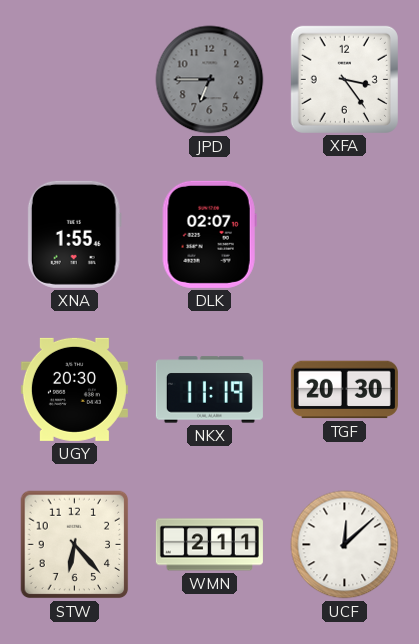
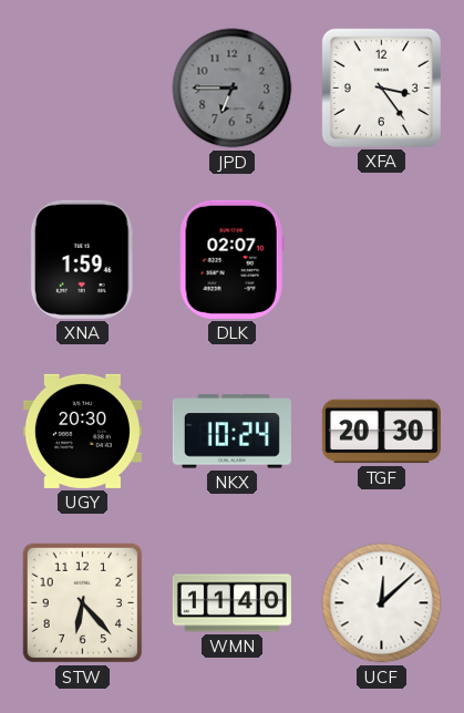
XNA: 1:55 -> 1:59
NKX: 11:19 -> 10:24
WMN: 2:11 -> 11:40
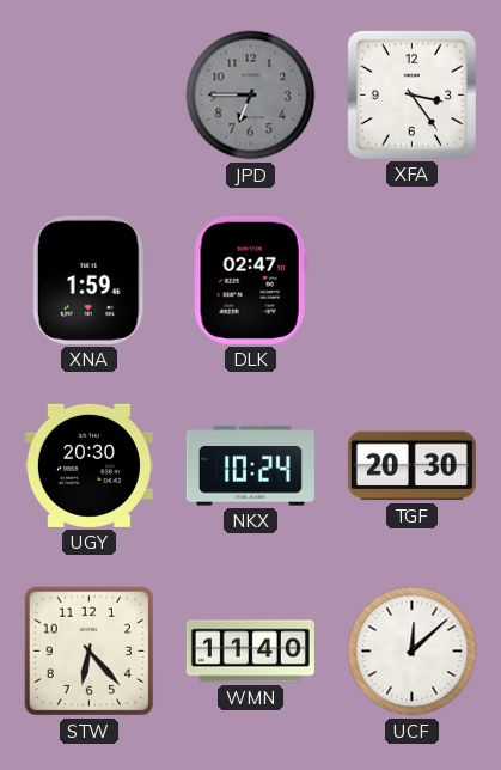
DLK: 02:07 -> 02:47
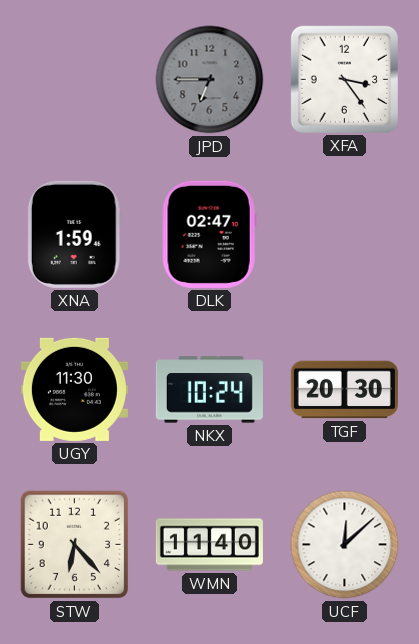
UGY: 20:30 -> 11:30
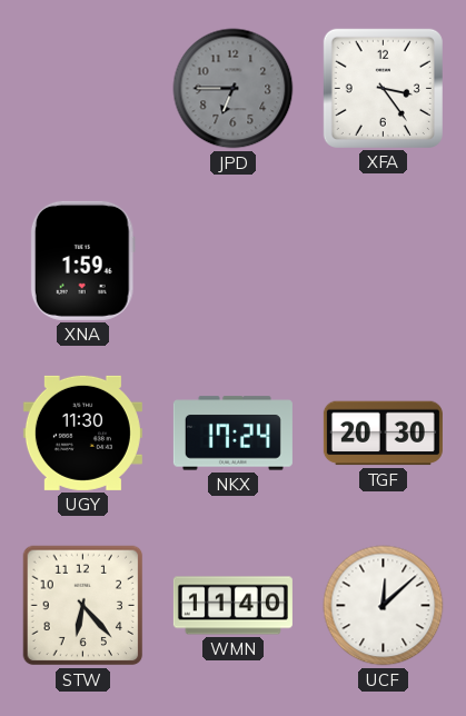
DLK: 02:47 -> none
NKX: 10:24 -> 17:24
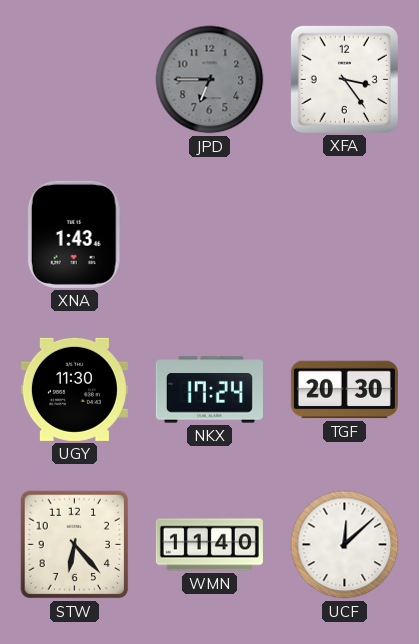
XNA: 1:59 -> 1:43
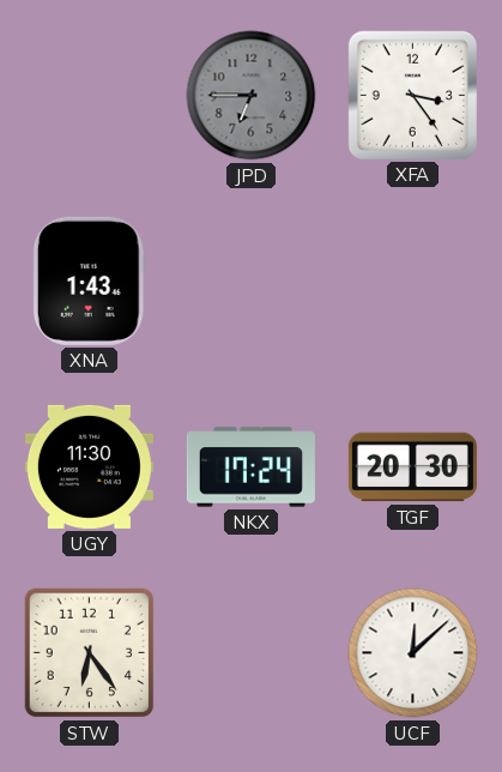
STW: 6:23 -> 6:24
WMN: 11:40 -> none
